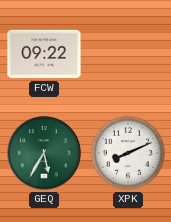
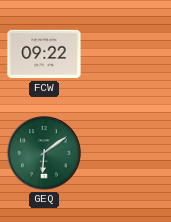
GEQ: 5:35 -> 6:09
XPK: 8:11 -> none
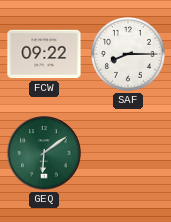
SAF: none -> 8:15
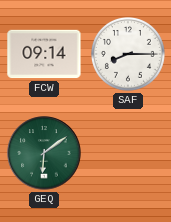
FCW: 09:22 -> 09:14
